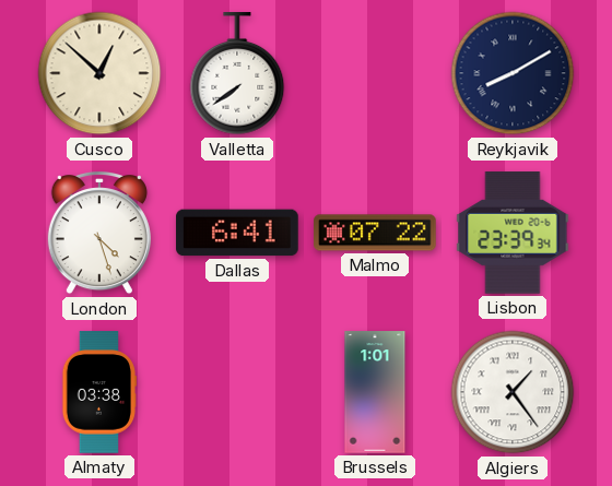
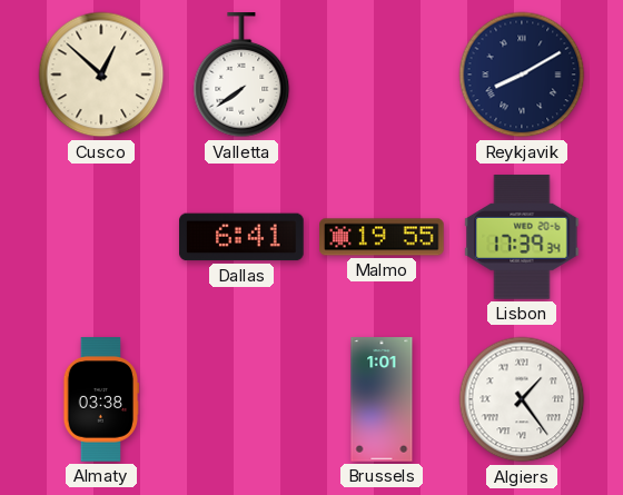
London: 4:27 -> none
Malmo: 07:22 -> 19:55
Lisbon: 23:39 -> 17:39
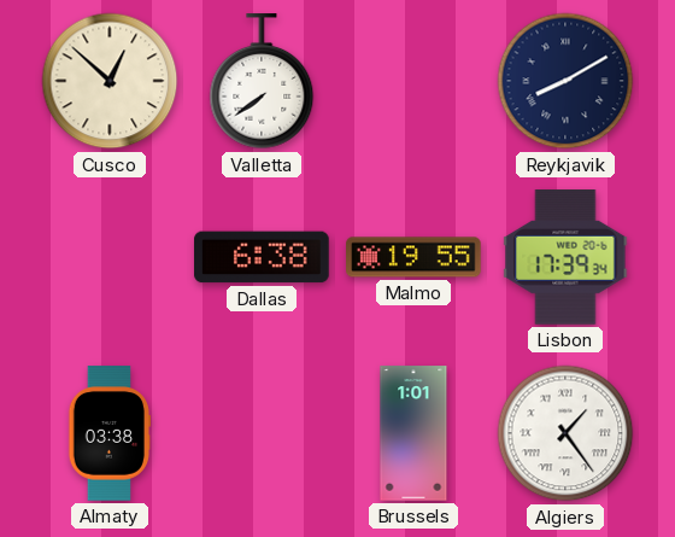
Dallas: 6:41 -> 6:38
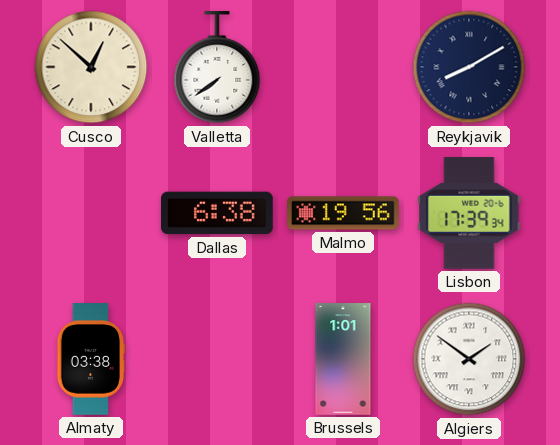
Malmo: 19:55 -> 19:56
Algiers: 1:24 -> 1:51
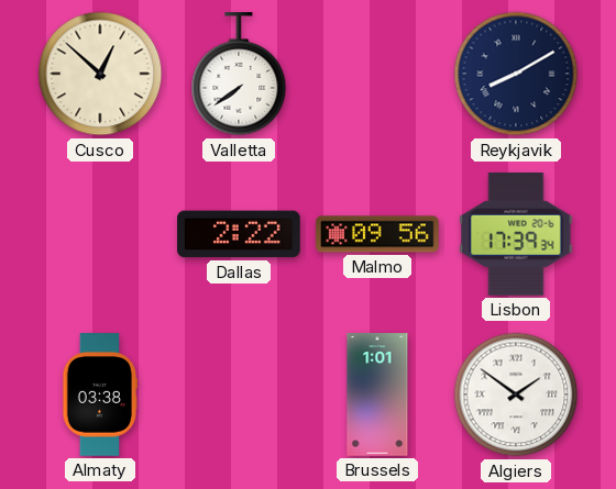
Dallas: 6:38 -> 2:22
Malmo: 19:56 -> 09:56
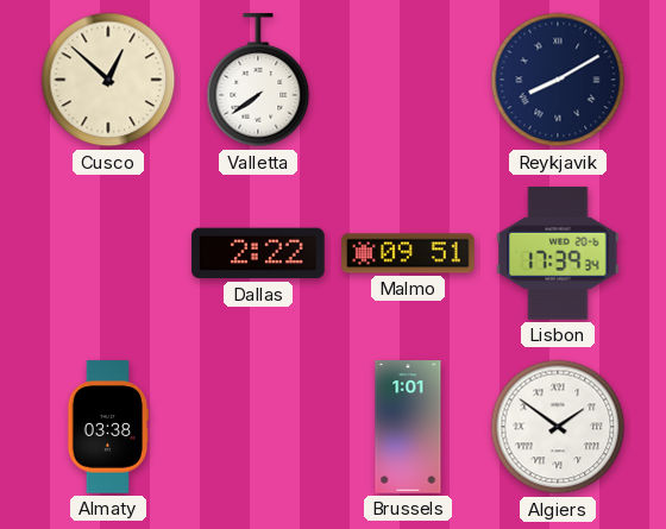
Malmo: 09:56 -> 09:51
